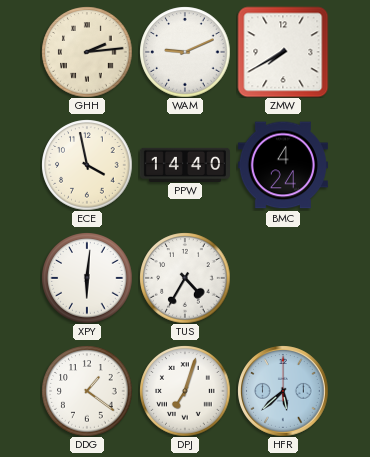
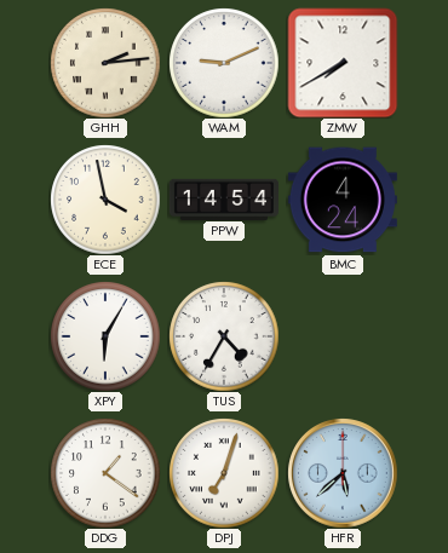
PPW: 14:40 -> 14:54
XPY: 6:01 -> 6:05
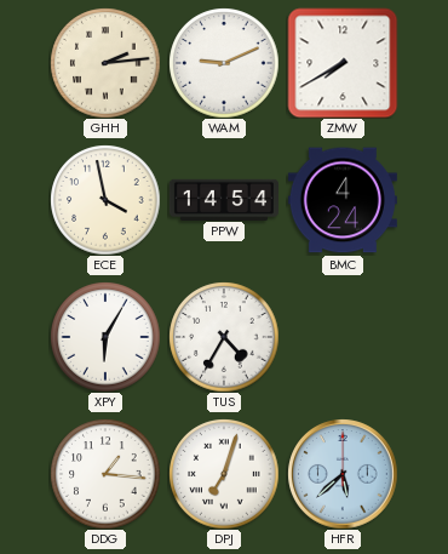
DDG: 1:21 -> 1:16
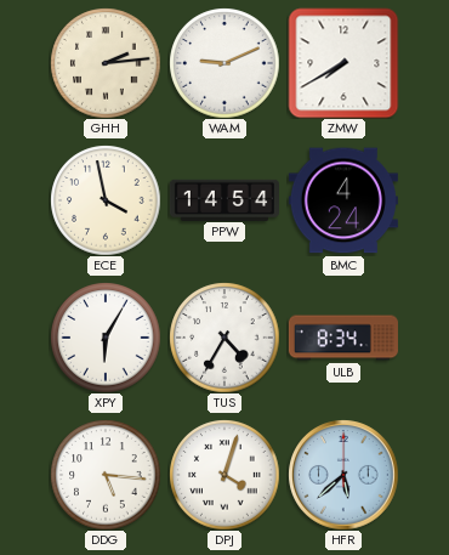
ULB: none -> 8:34
DDG: 1:16 -> 5:16
DPJ: 7:03 -> 4:03
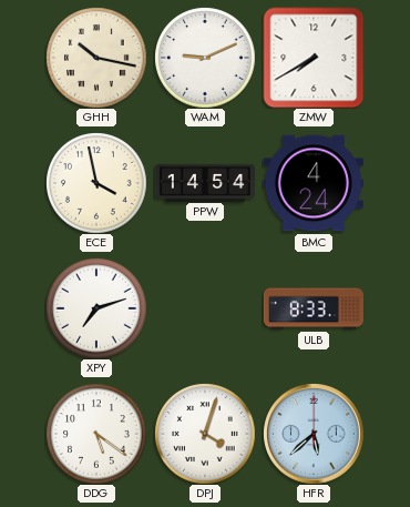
GHH: 2:14 -> 10:17
XPY: 6:05 -> 7:12
TUS: 4:35 -> none
ULB: 8:34 -> 8:33
DDG: 5:16 -> 5:21
